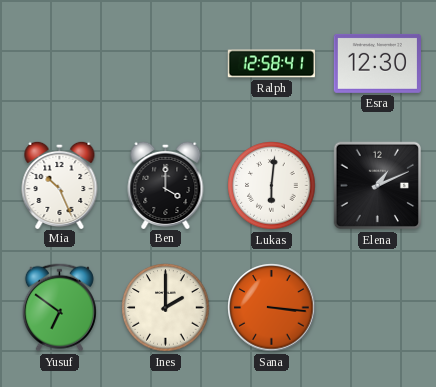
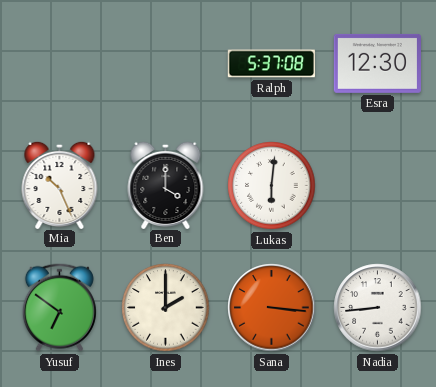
Ralph: 12:58 -> 5:37
Elena: 1:11 -> none
Nadia: none -> 8:44
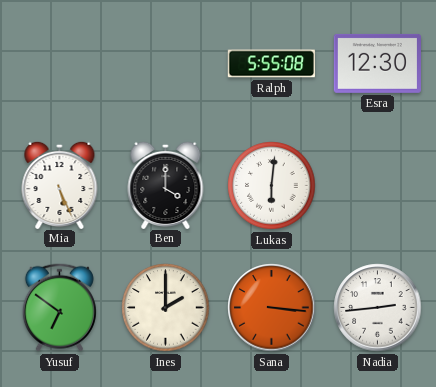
Ralph: 5:37 -> 5:55
Mia: 10:26 -> 5:26
Nadia: 8:44 -> 2:44
